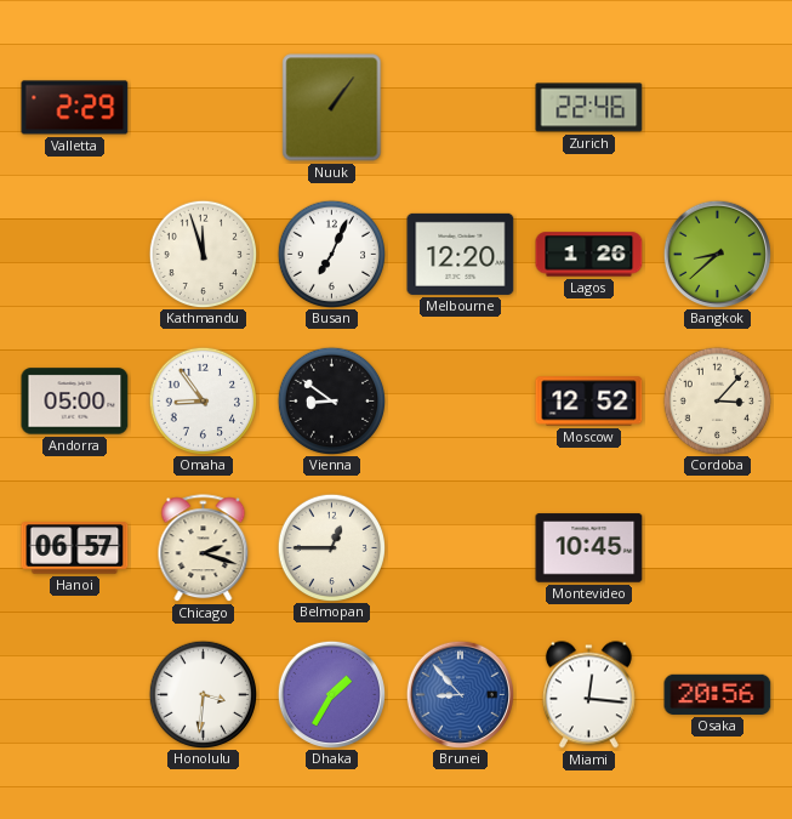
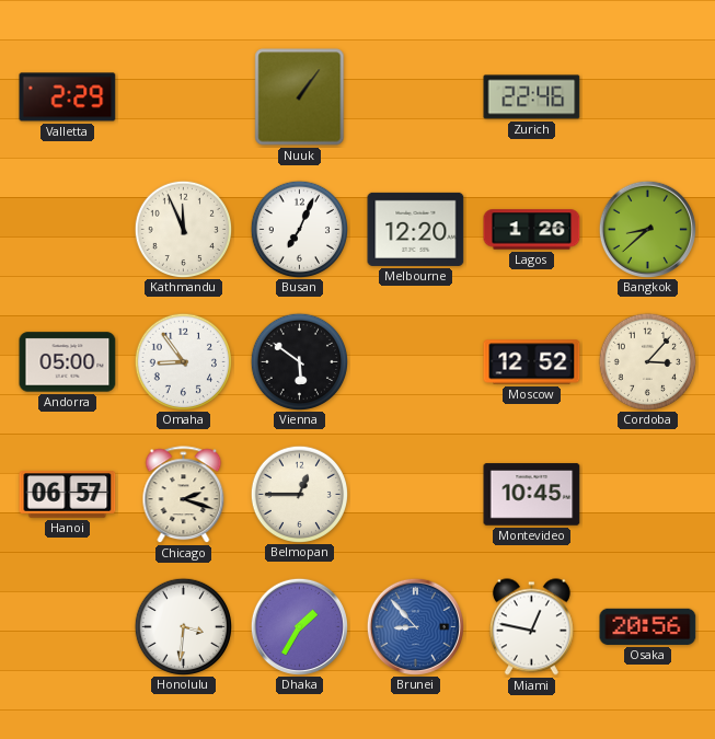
Kathmandu: 11:57 -> 11:56
Vienna: 8:51 -> 5:51
Miami: 12:16 -> 12:47
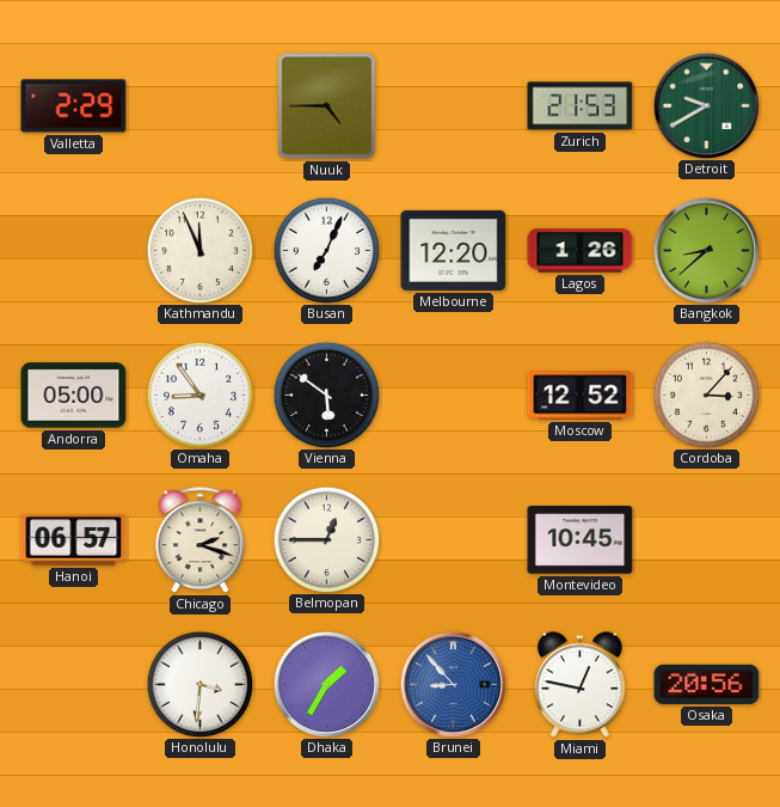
Nuuk: 1:06 -> 4:45
Zurich: 22:46 -> 21:53
Detroit: none -> 9:40
